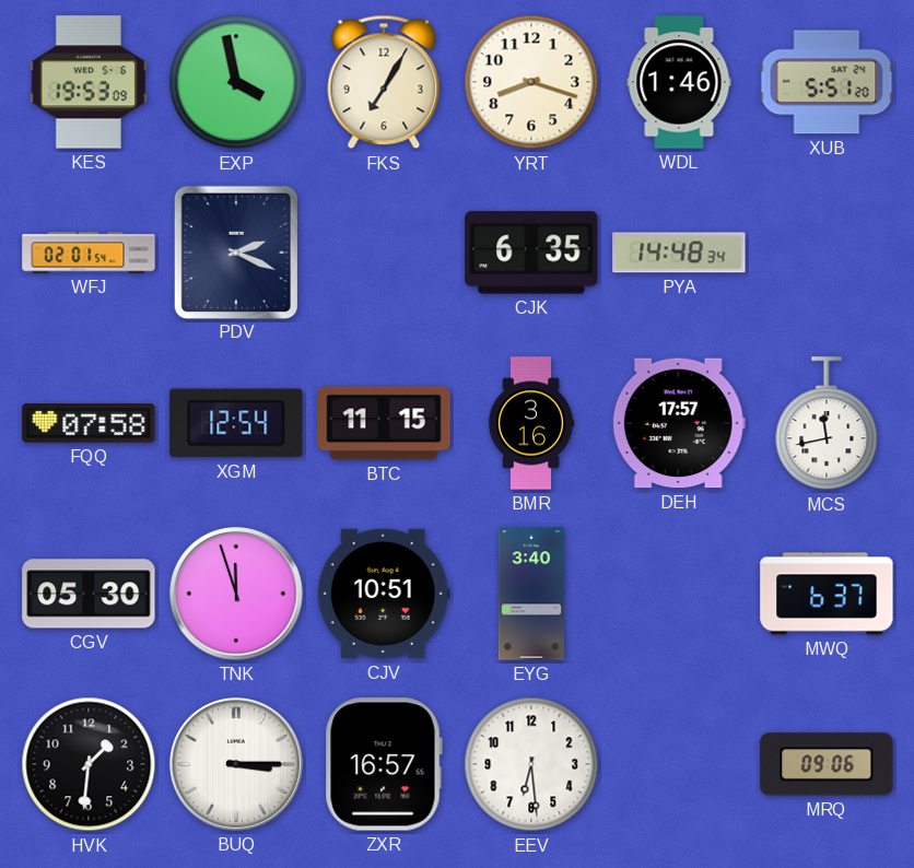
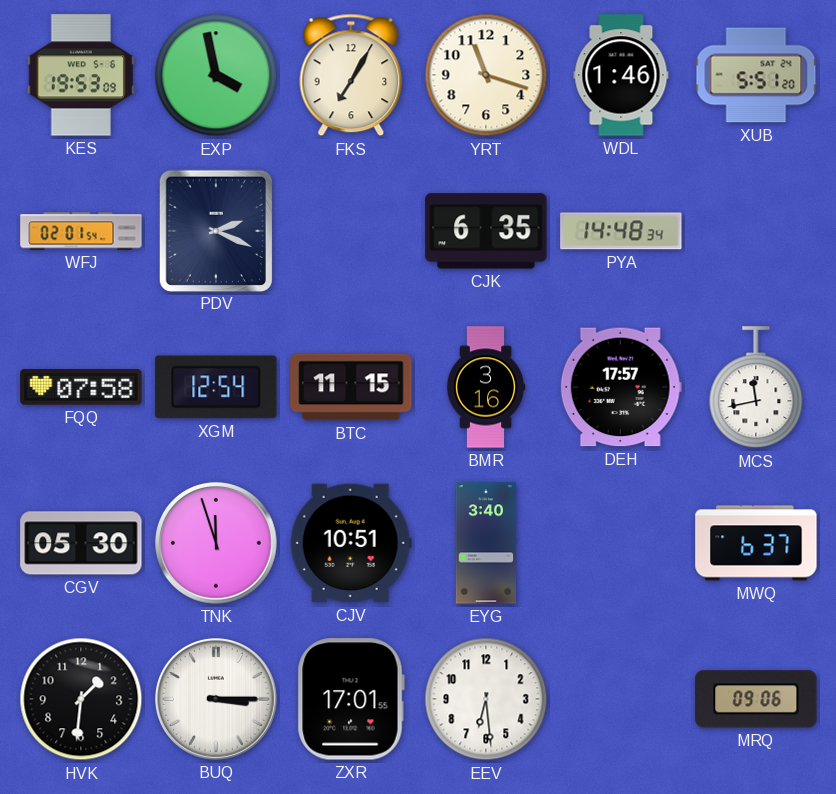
YRT: 8:18 -> 11:18
ZXR: 16:57 -> 17:01
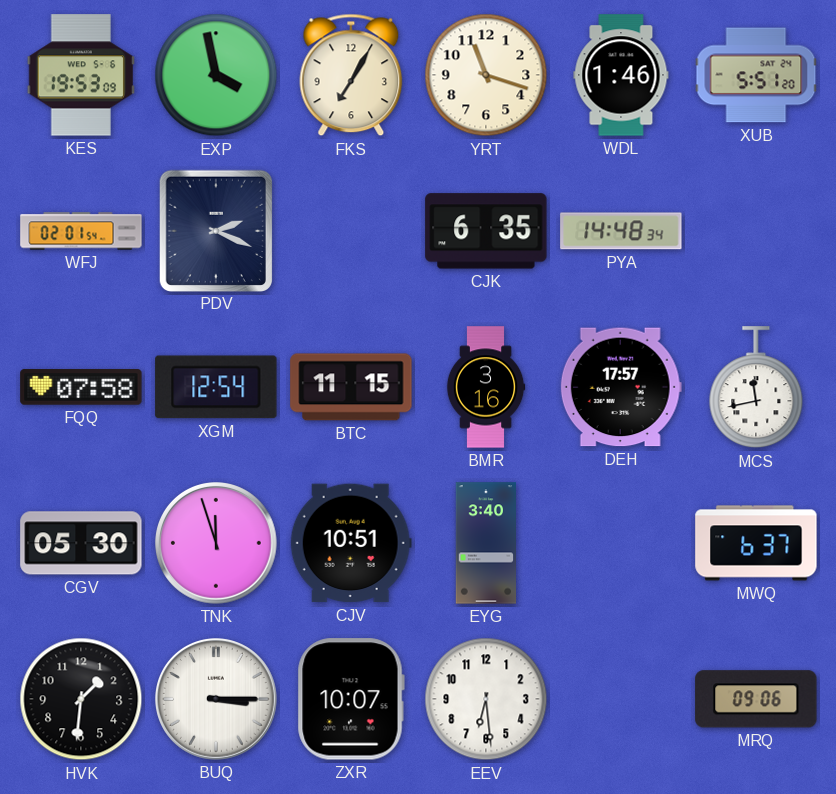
ZXR: 17:01 -> 10:07
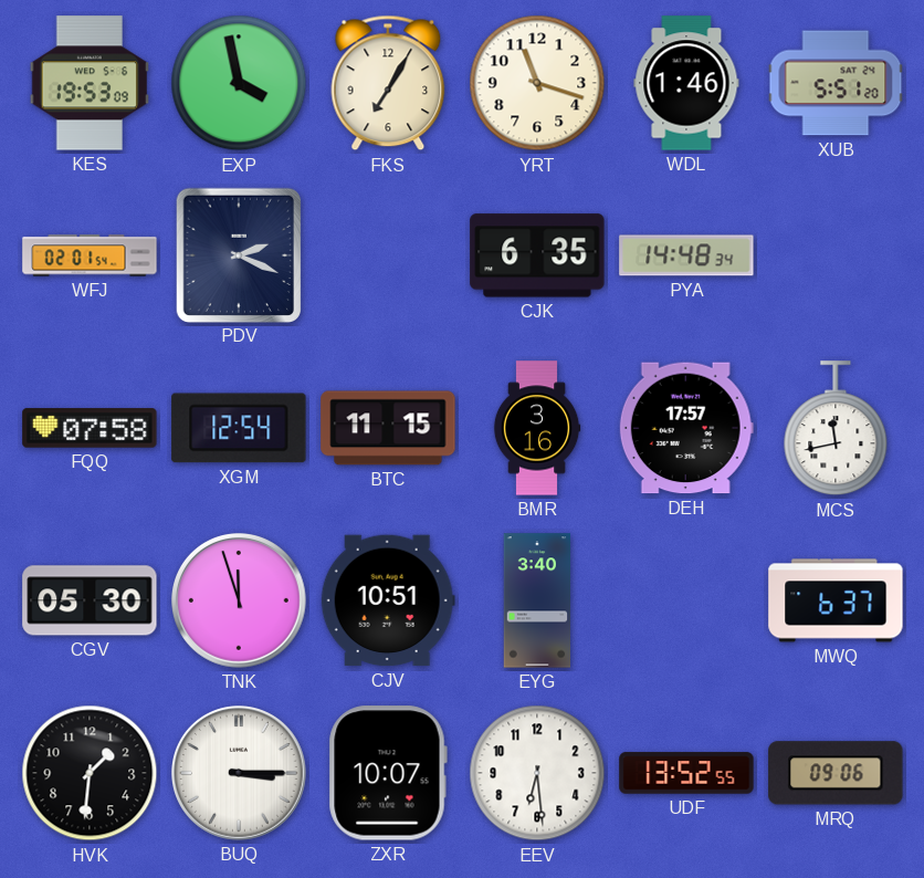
UDF: none -> 13:52
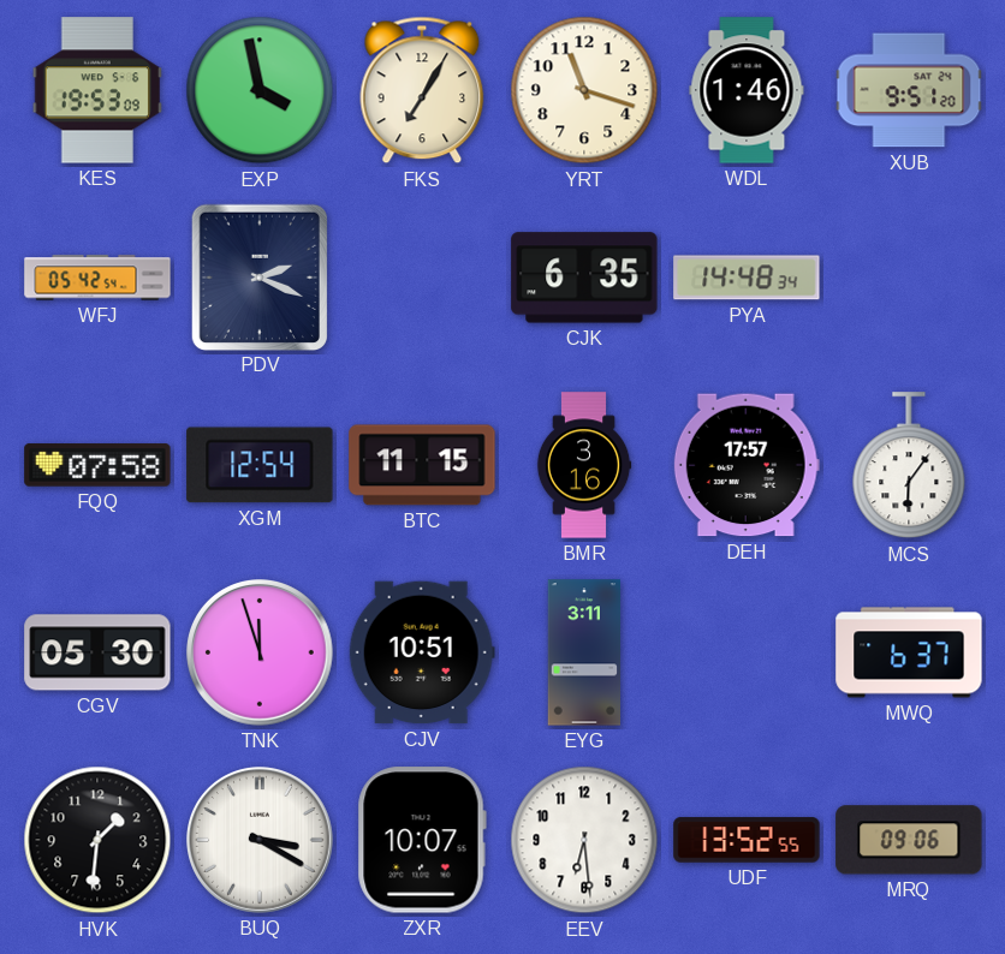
XUB: 5:51 -> 9:51
WFJ: 02:01 -> 05:42
MCS: 11:43 -> 6:06
EYG: 3:40 -> 3:11
BUQ: 3:15 -> 3:20
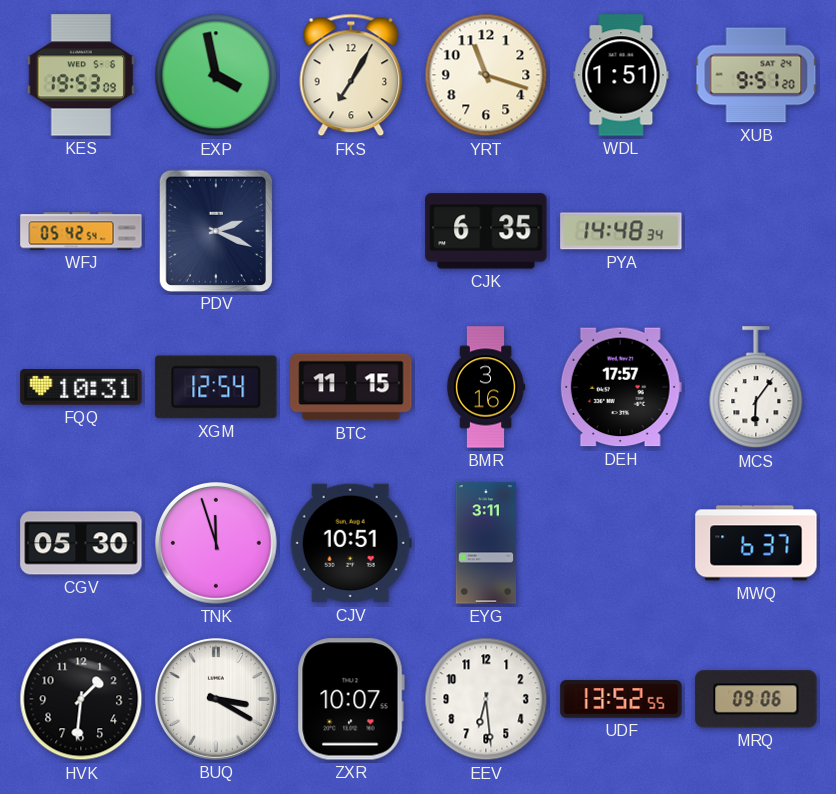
WDL: 1:46 -> 1:51
FQQ: 07:58 -> 10:31
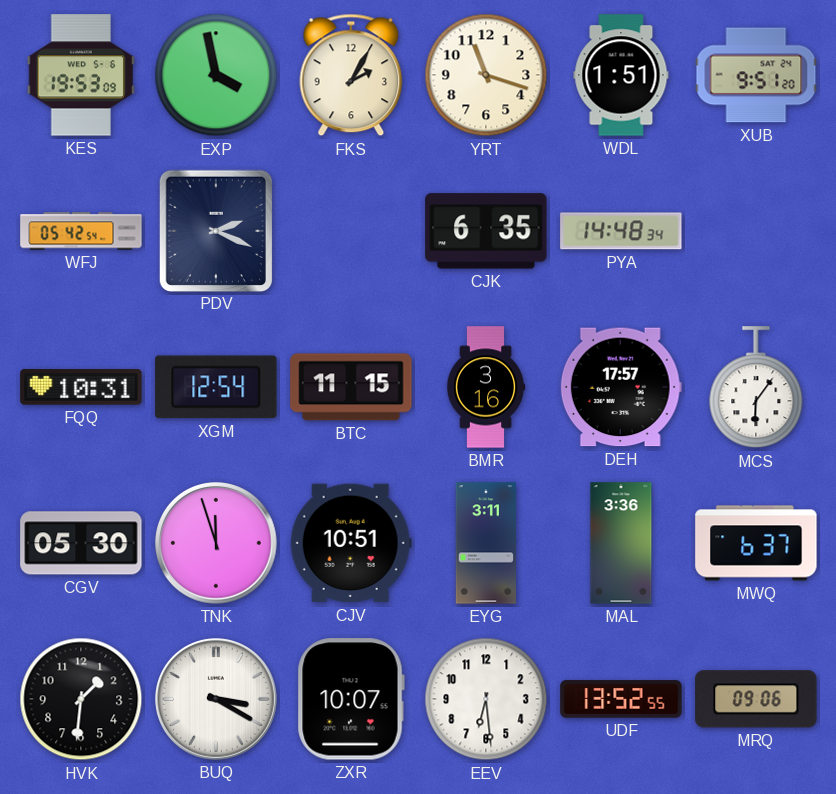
FKS: 7:05 -> 2:05
MAL: none -> 3:36
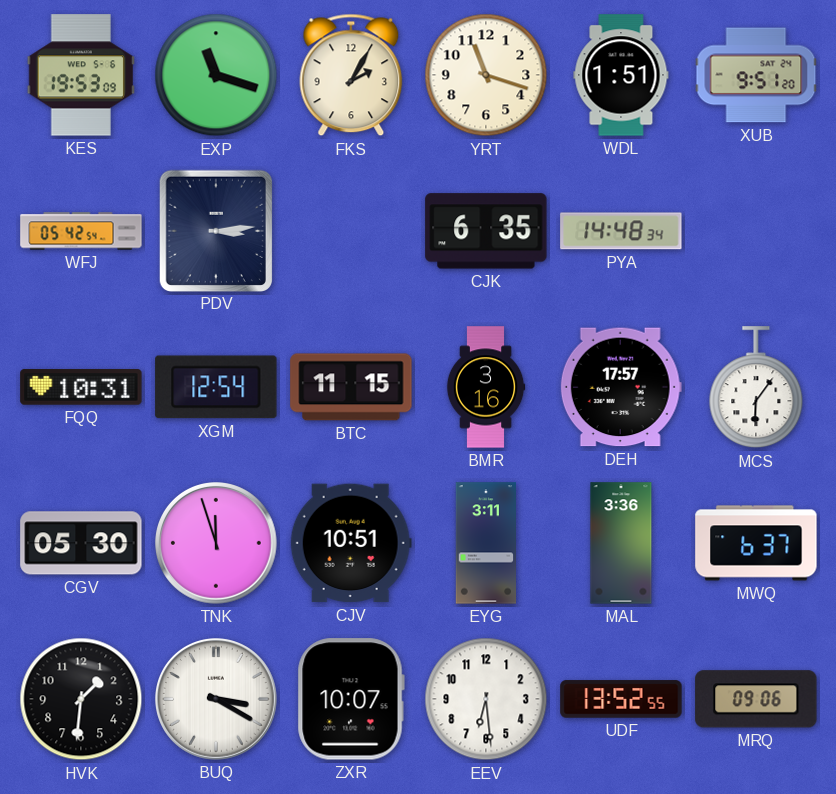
EXP: 3:58 -> 11:18
PDV: 2:19 -> 3:14
